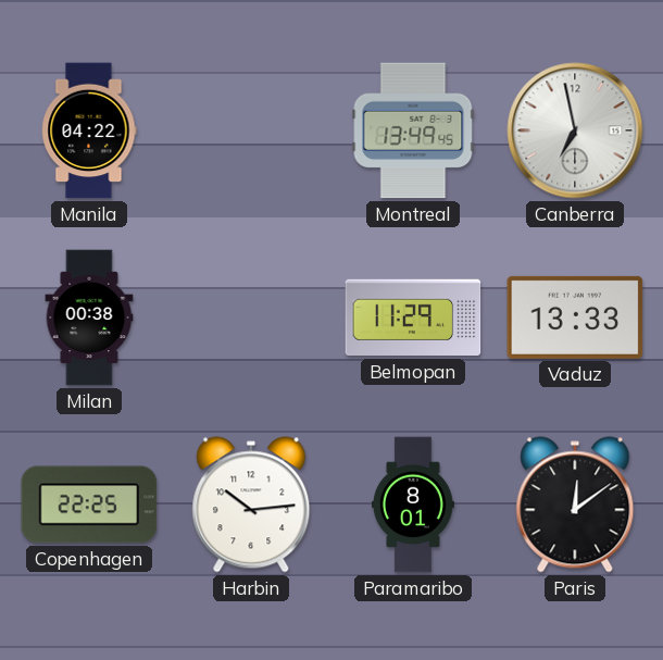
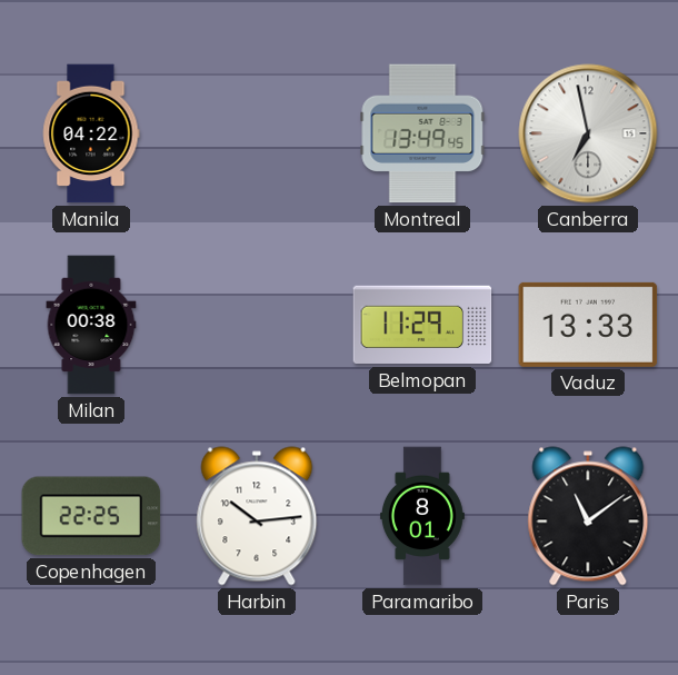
Paris: 12:09 -> 11:09
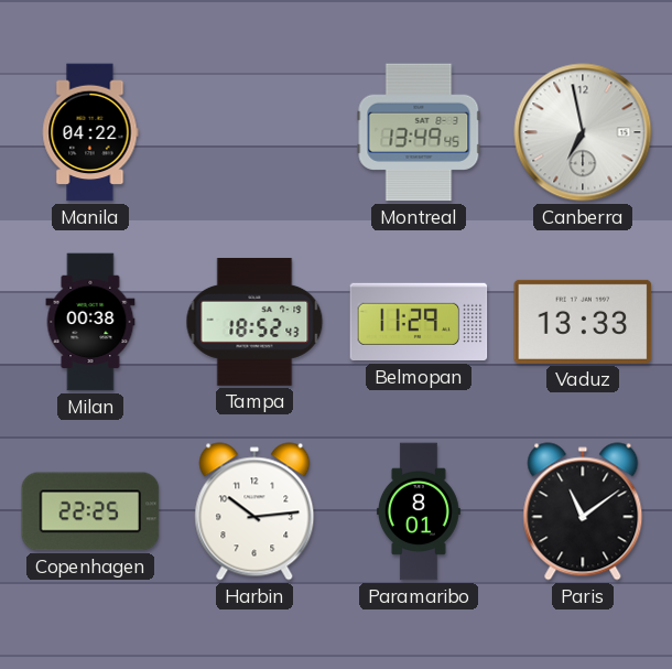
Tampa: none -> 18:52
